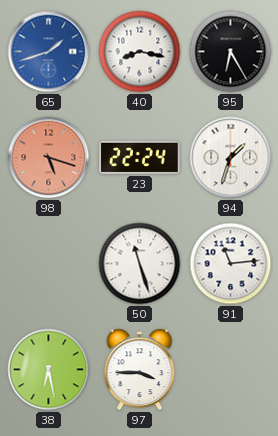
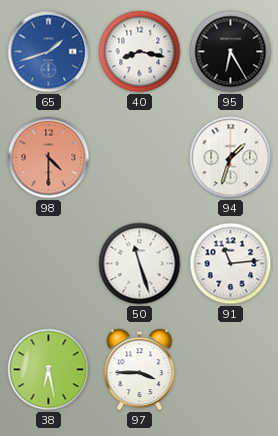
98: 5:18 -> 4:30
23: 22:24 -> none
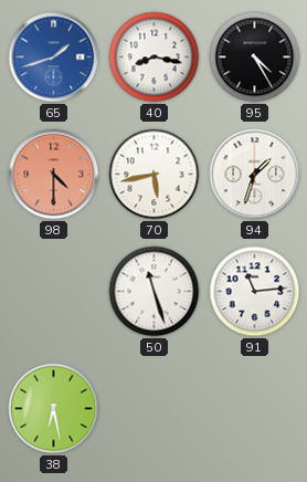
95: 6:25 -> 4:25
70: none -> 5:43
97: 3:45 -> none
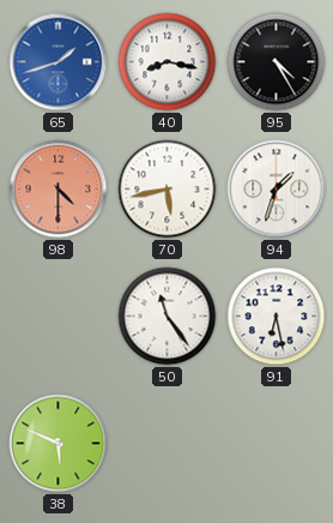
50: 11:27 -> 11:24
91: 11:14 -> 6:28
38: 6:28 -> 5:49
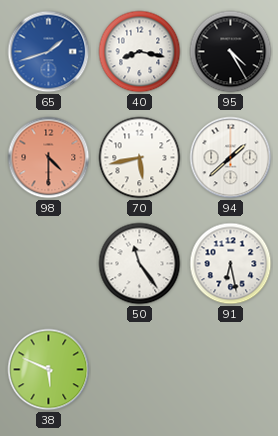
94: 1:33 -> 1:38
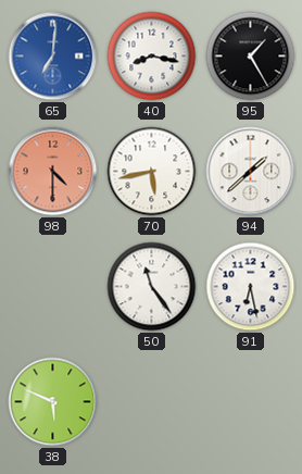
65: 1:42 -> 7:01
95: 4:25 -> 1:25
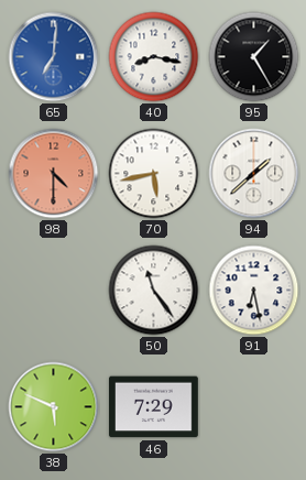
46: none -> 7:29
